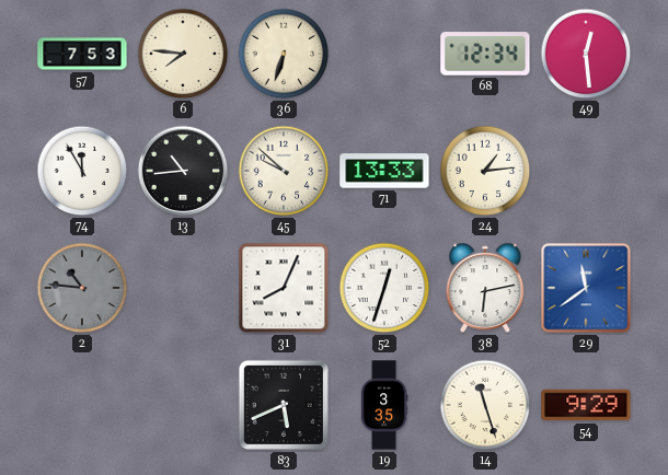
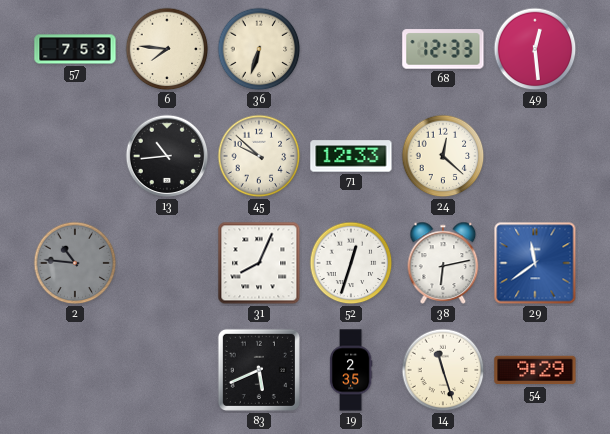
68: 12:34 -> 12:33
74: 11:55 -> none
71: 13:33 -> 12:33
24: 1:14 -> 12:22
19: 3:35 -> 2:35
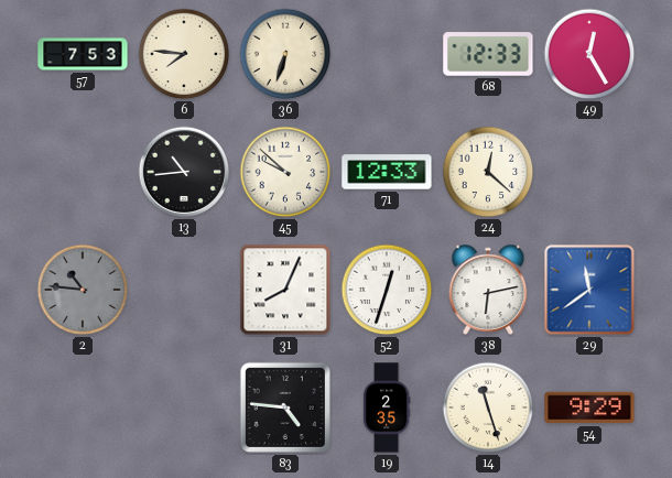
49: 12:29 -> 12:25
83: 5:41 -> 4:46
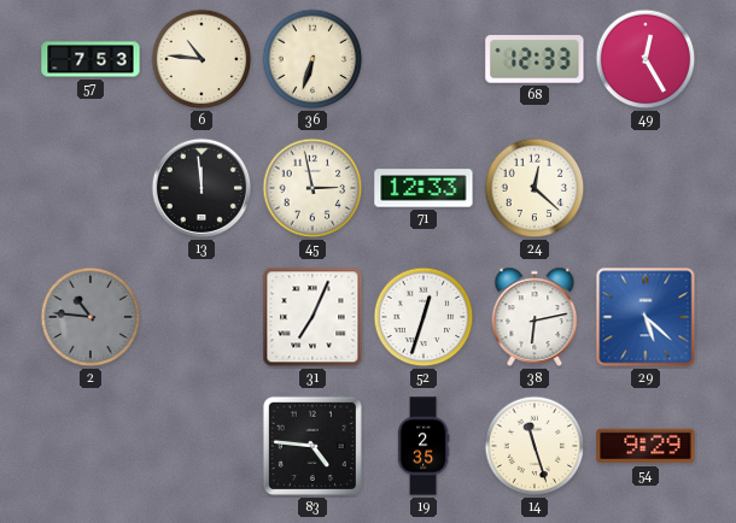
6: 7:46 -> 10:46
13: 10:44 -> 11:59
45: 9:52 -> 2:58
31: 8:04 -> 7:04
29: 11:39 -> 5:22
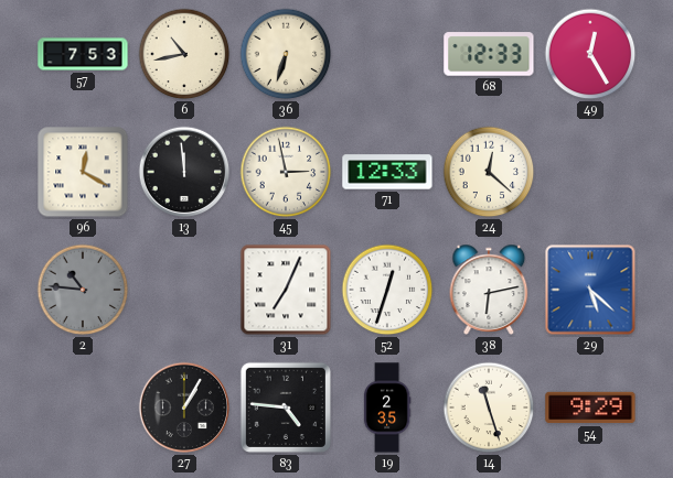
6: 10:46 -> 10:43
96: none -> 12:20
27: none -> 1:05
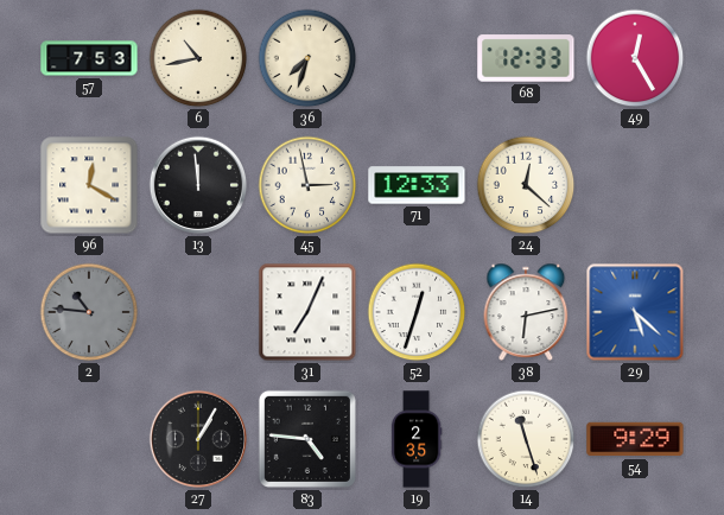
36: 6:33 -> 7:33
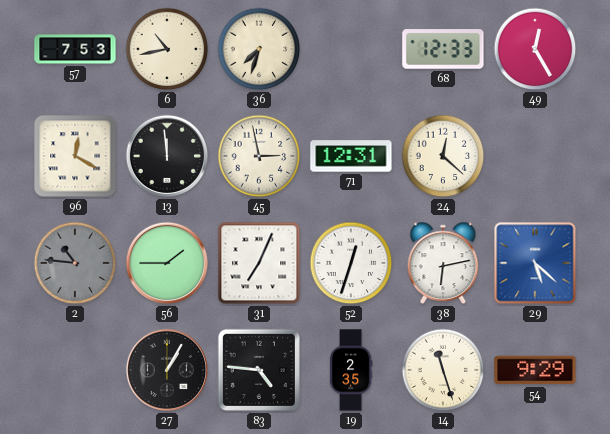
71: 12:33 -> 12:31
56: none -> 1:45
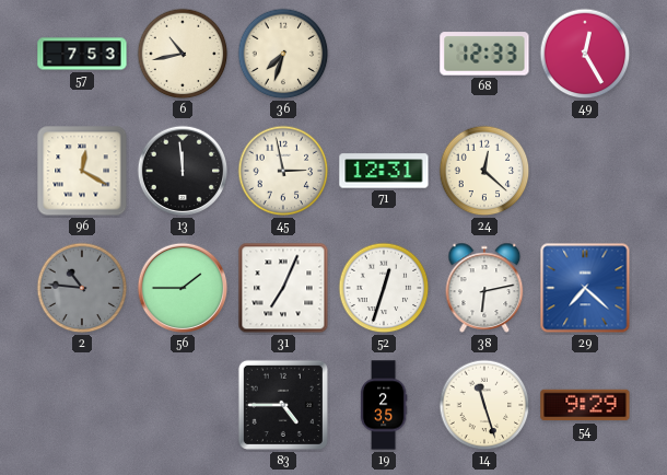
29: 5:22 -> 7:22
27: 1:05 -> none
83: 4:46 -> 4:45
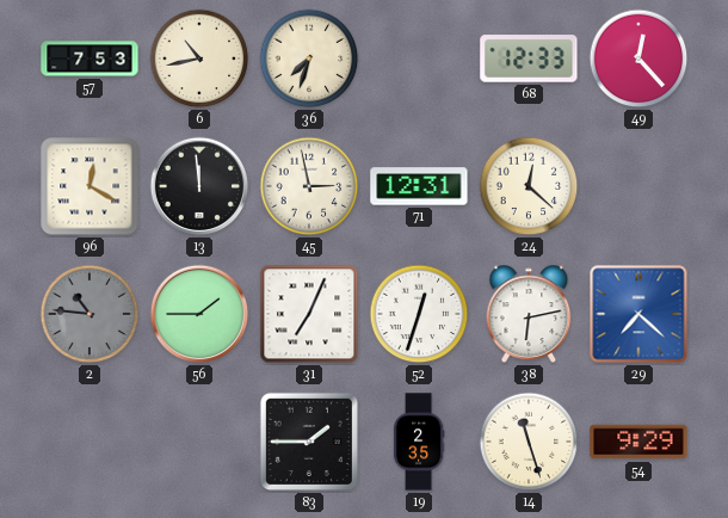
49: 12:25 -> 12:23
83: 4:45 -> 1:45
